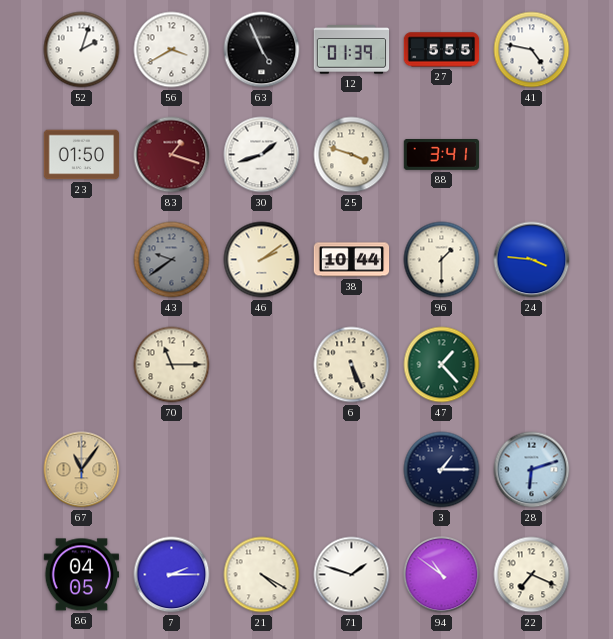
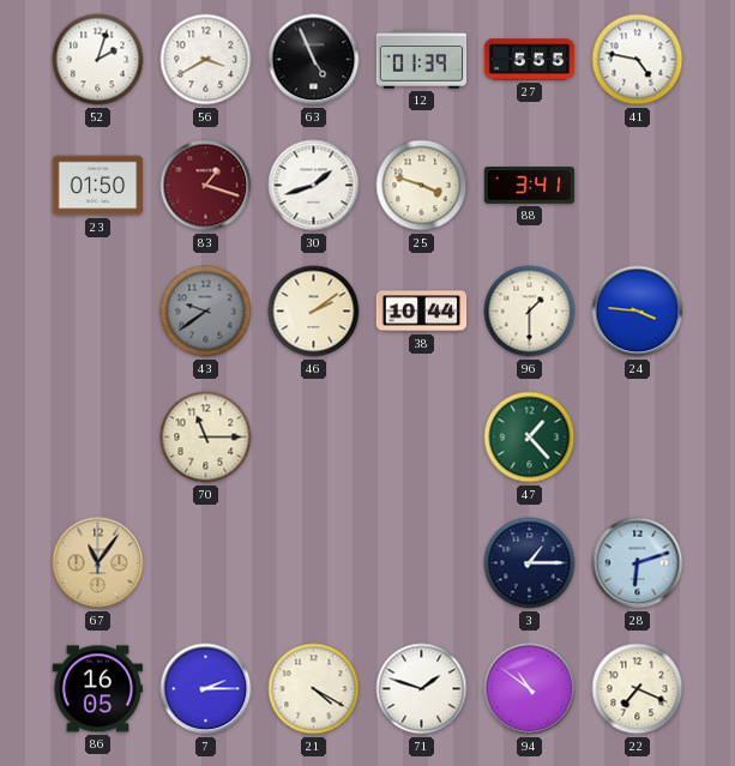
6: 5:26 -> none
86: 04:05 -> 16:05
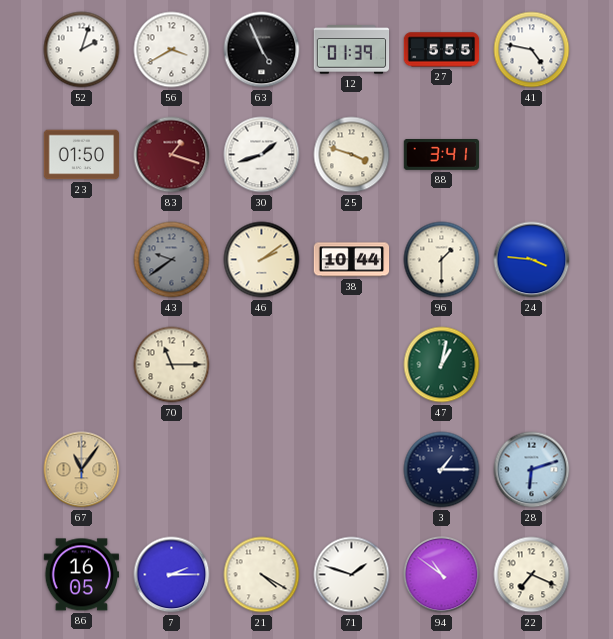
47: 1:23 -> 1:02
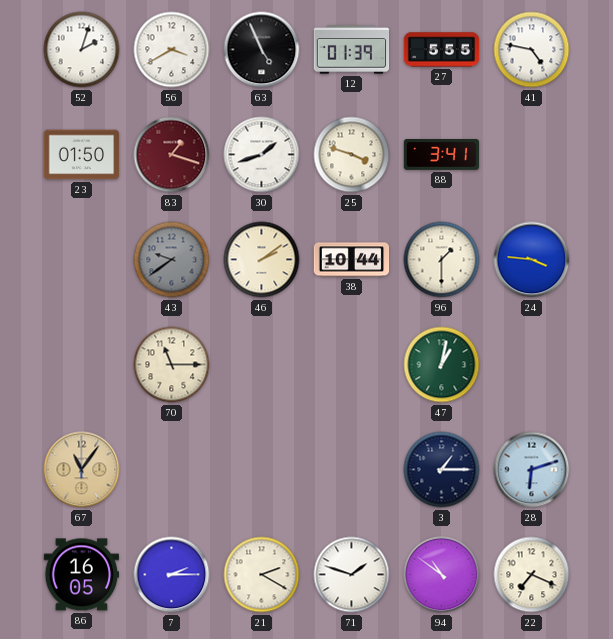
21: 4:20 -> 2:20
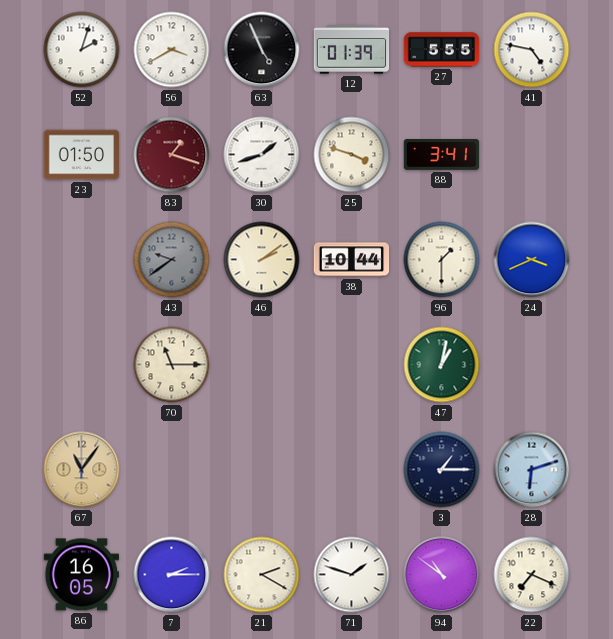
24: 3:46 -> 3:41
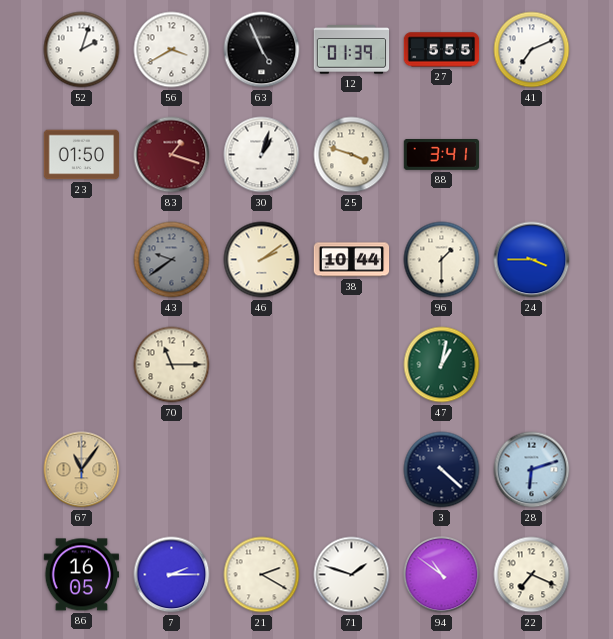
41: 4:47 -> 7:11
30: 1:42 -> 1:03
24: 3:41 -> 3:45
3: 1:15 -> 4:22
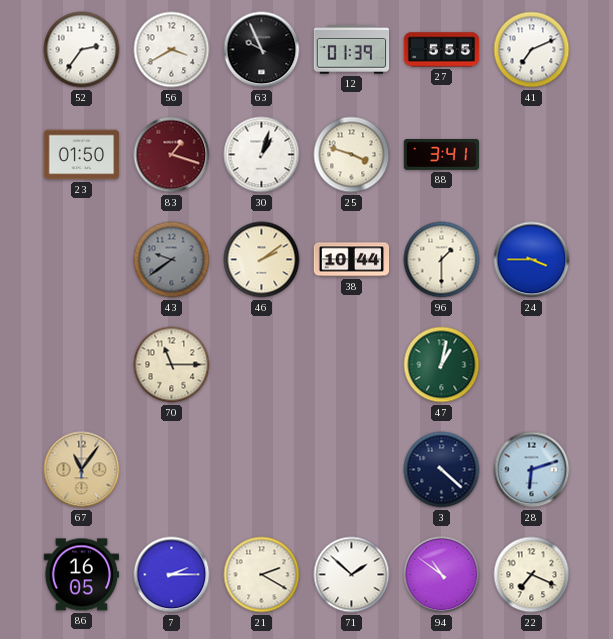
52: 2:03 -> 2:36
63: 4:56 -> 9:56
71: 1:48 -> 1:52
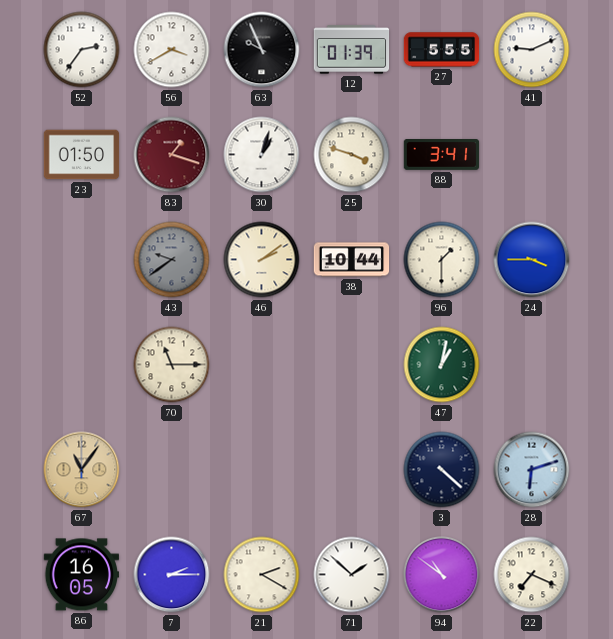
41: 7:11 -> 9:11
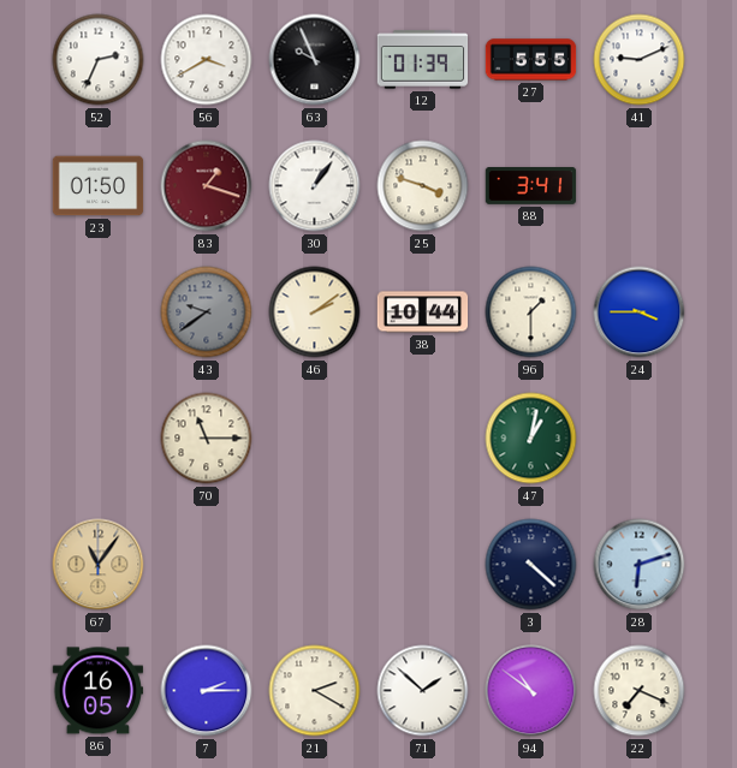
52: 2:36 -> 2:34
30: 1:03 -> 1:06
